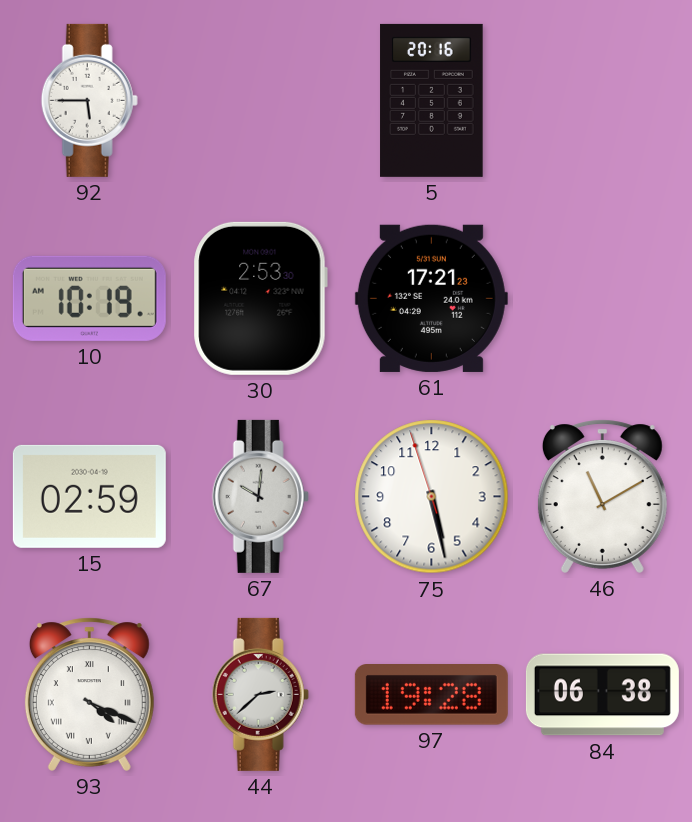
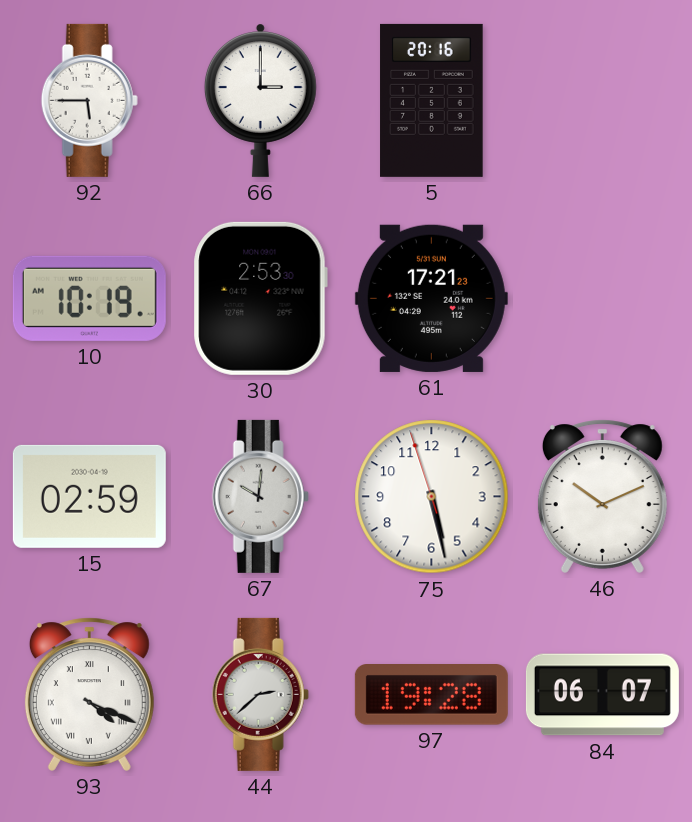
66: none -> 3:00
46: 11:10 -> 10:11
84: 06:38 -> 06:07
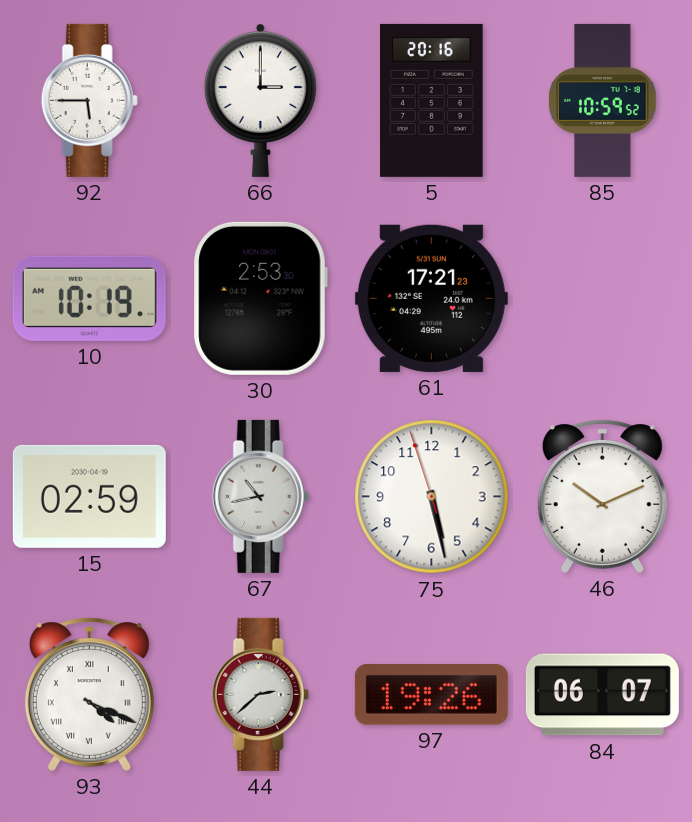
85: none -> 10:59
67: 10:01 -> 10:43
97: 19:28 -> 19:26
